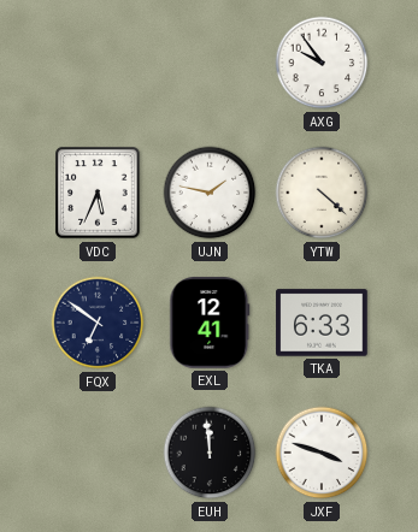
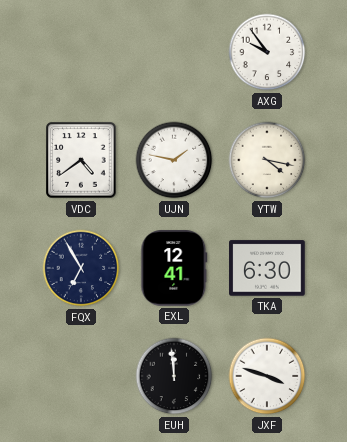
VDC: 5:34 -> 4:39
YTW: 4:22 -> 4:17
FQX: 6:51 -> 6:55
TKA: 6:33 -> 6:30
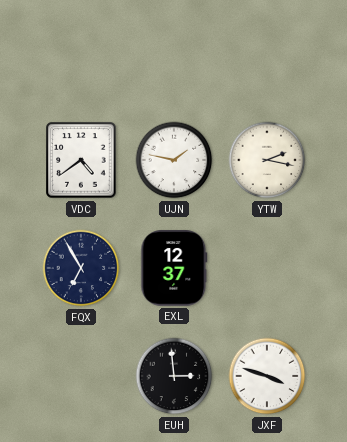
AXG: 9:54 -> none
YTW: 4:17 -> 2:17
EXL: 12:41 -> 12:37
TKA: 6:30 -> none
EUH: 11:59 -> 2:59
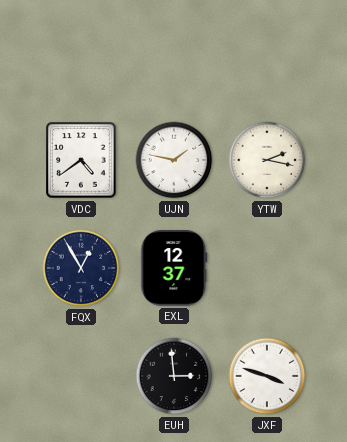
FQX: 6:55 -> 12:55
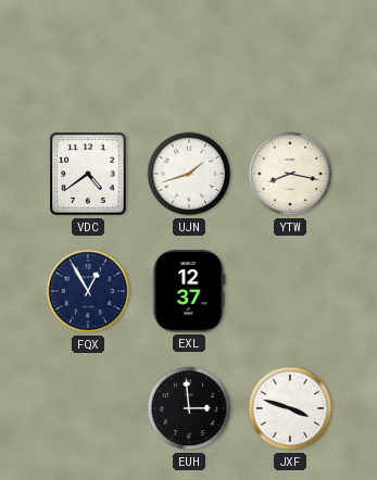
UJN: 1:47 -> 1:42
YTW: 2:17 -> 8:17
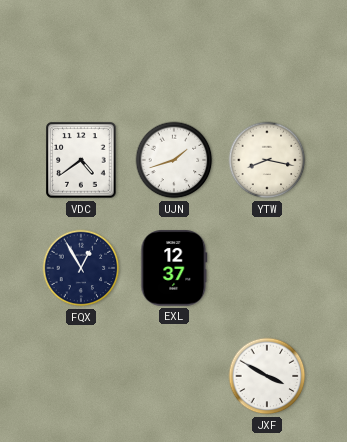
EUH: 2:59 -> none
JXF: 3:48 -> 3:50
